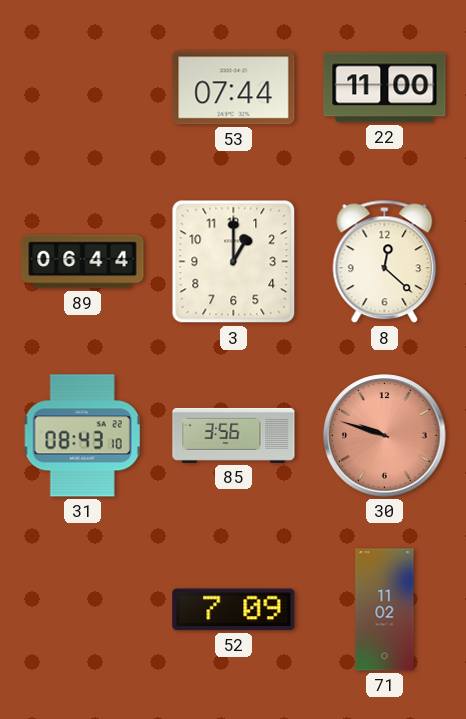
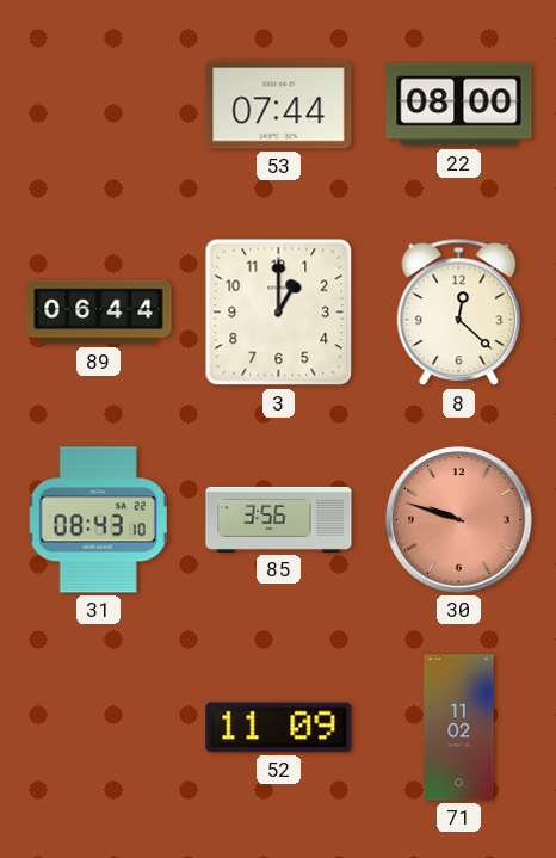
22: 11:00 -> 08:00
52: 7:09 -> 11:09
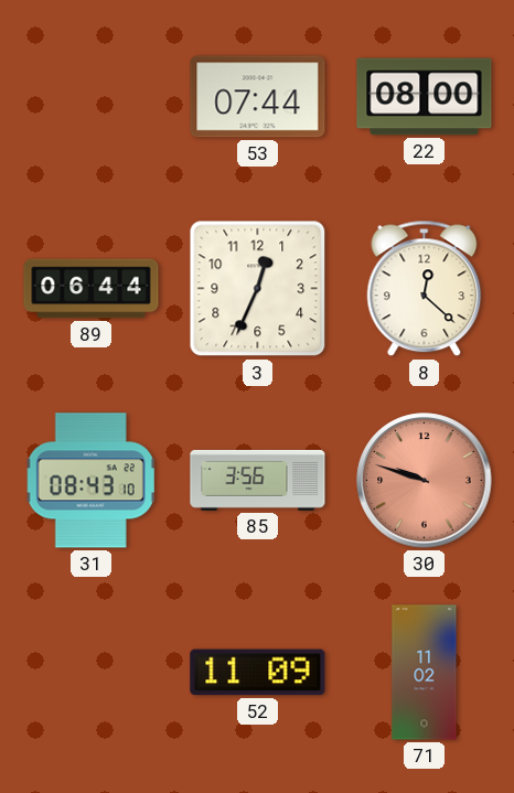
3: 1:00 -> 12:34
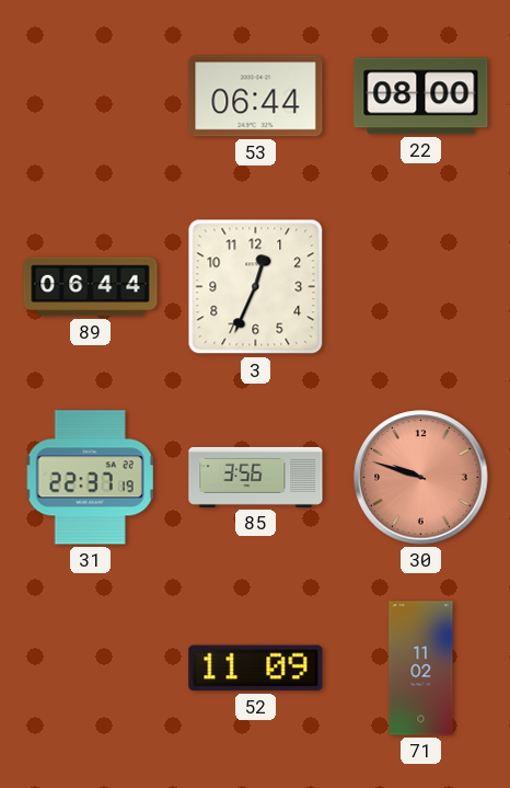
53: 07:44 -> 06:44
8: 12:22 -> none
31: 08:43 -> 22:37
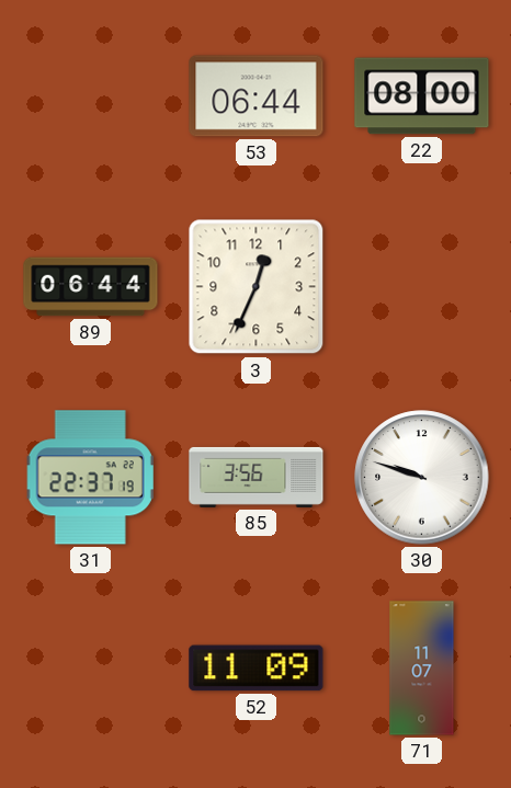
30 dial: salmon -> white
71: 11:02 -> 11:07
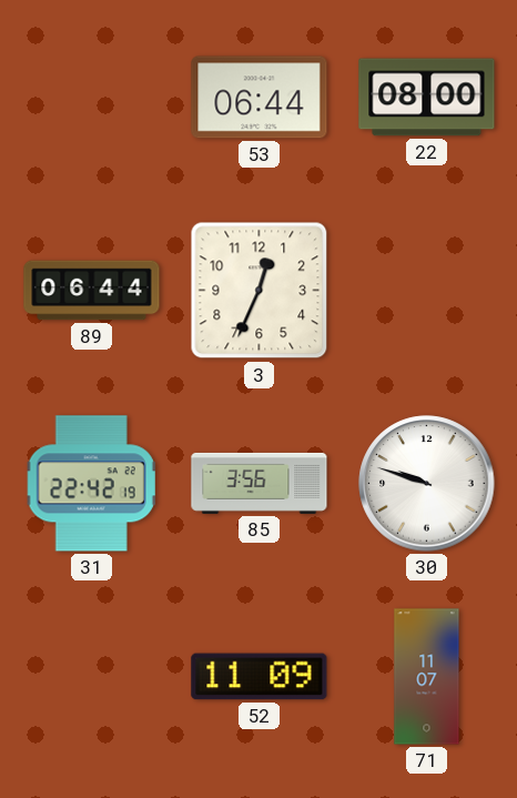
31: 22:37 -> 22:42
